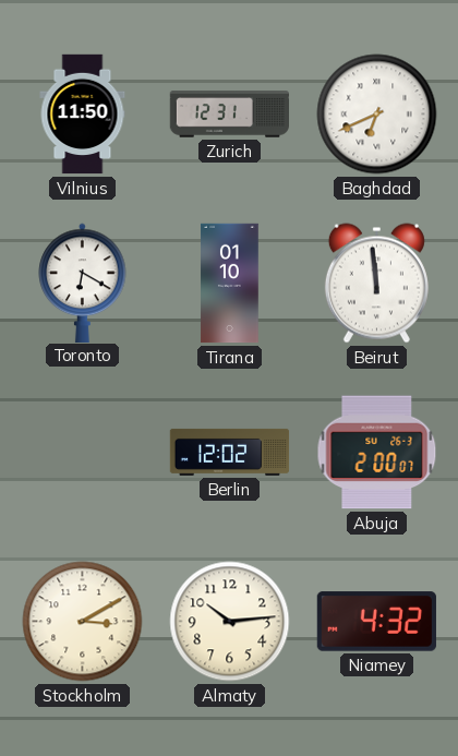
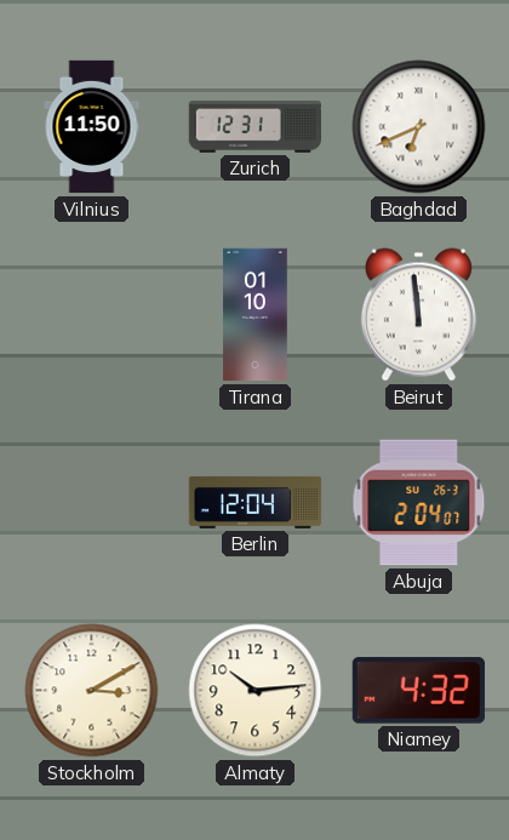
Toronto: 6:20 -> none
Berlin: 12:02 -> 12:04
Abuja: 2:00 -> 2:04
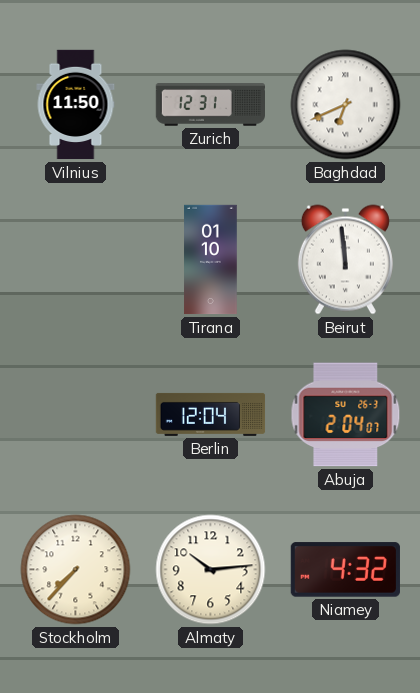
Stockholm: 3:10 -> 7:37
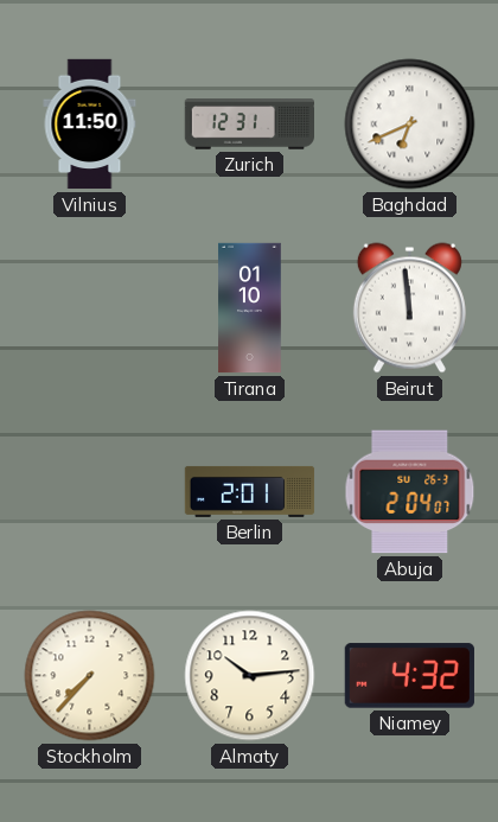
Berlin: 12:04 -> 2:01
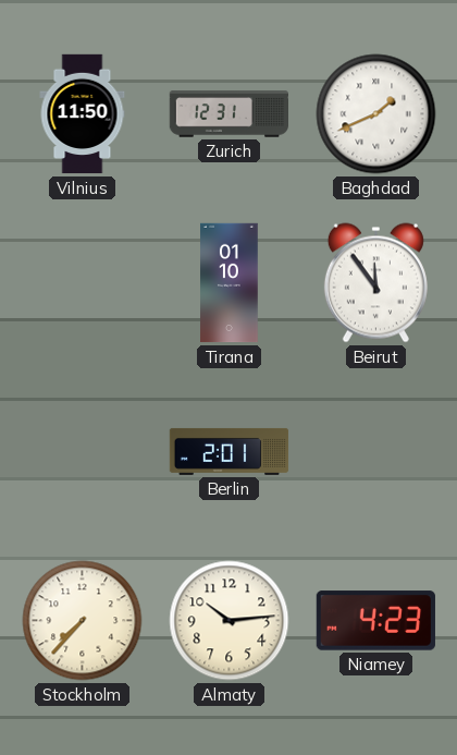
Baghdad: 6:41 -> 1:41
Beirut: 11:59 -> 11:54
Abuja: 2:04 -> none
Niamey: 4:32 -> 4:23
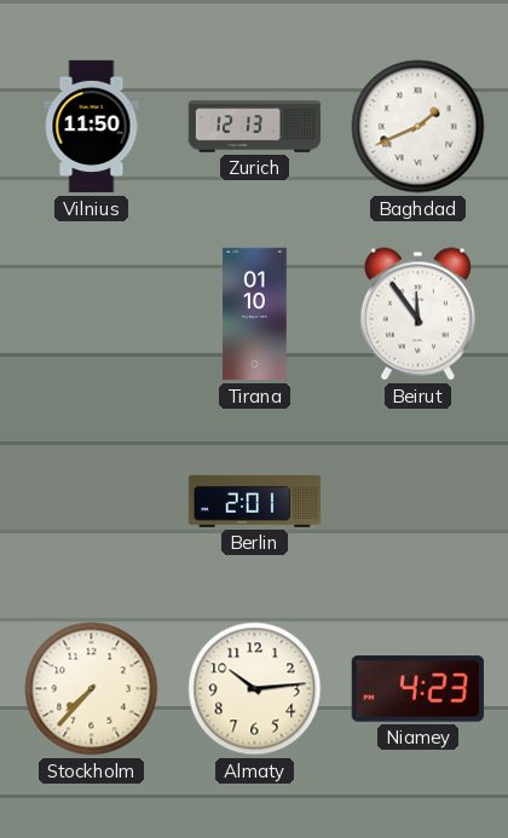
Zurich: 12:31 -> 12:13
